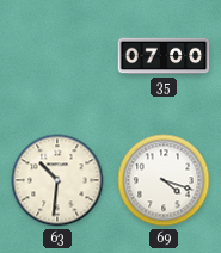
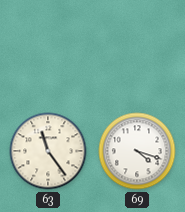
35: 07:00 -> none
63: 10:31 -> 11:24
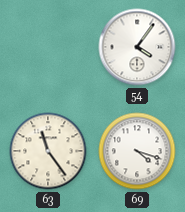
54: none -> 4:06
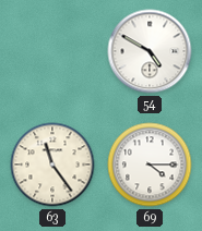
54: 4:06 -> 4:50
69: 4:18 -> 4:15
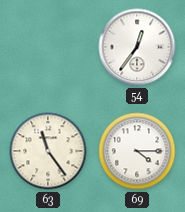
54: 4:50 -> 12:36
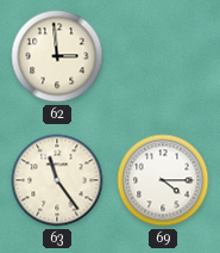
62: none -> 2:59
54: 12:36 -> none
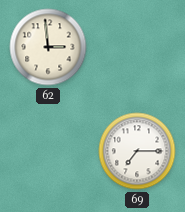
63: 11:24 -> none
69: 4:15 -> 7:15
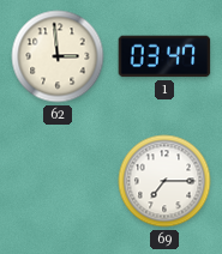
1: none -> 03:47
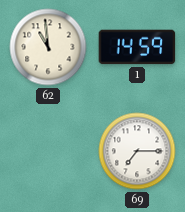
62: 2:59 -> 10:59
1: 03:47 -> 14:59
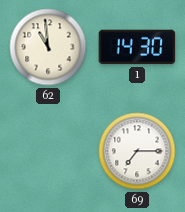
1: 14:59 -> 14:30
